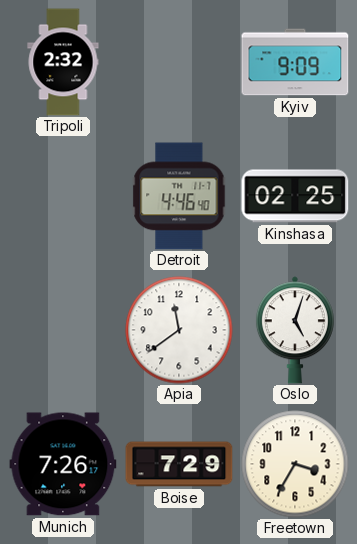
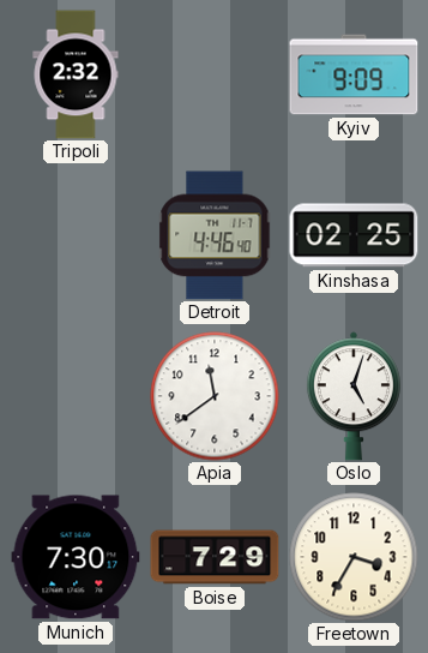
Munich: 7:26 -> 7:30
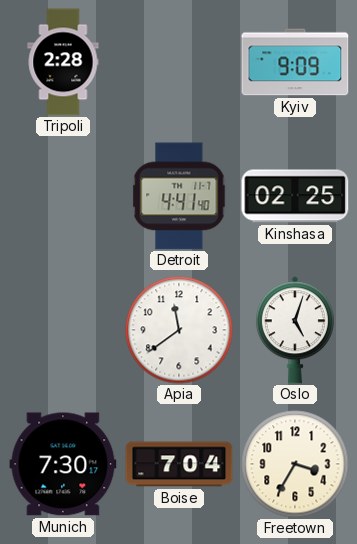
Tripoli: 2:32 -> 2:28
Detroit: 4:46 -> 4:41
Boise: 7:29 -> 7:04
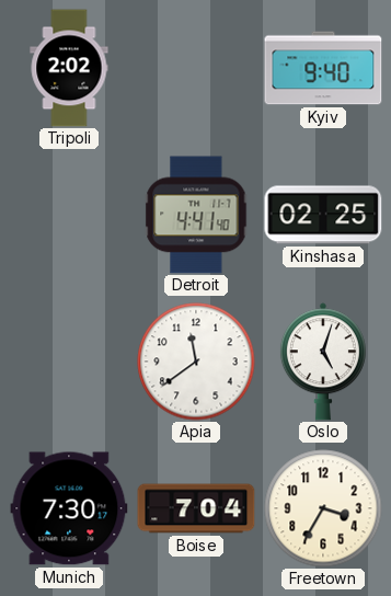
Tripoli: 2:28 -> 2:02
Kyiv: 9:09 -> 9:40
